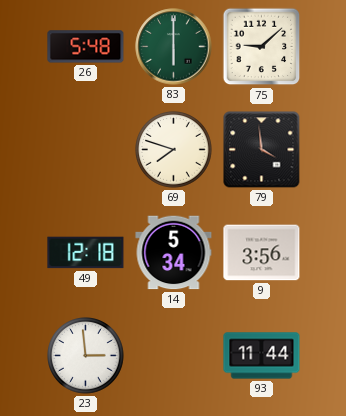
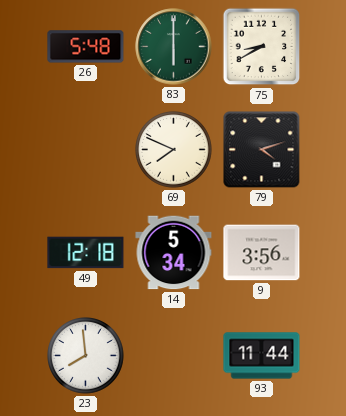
75: 9:08 -> 8:40
69: 7:48 -> 7:49
79: 3:59 -> 4:12
23: 2:59 -> 7:59
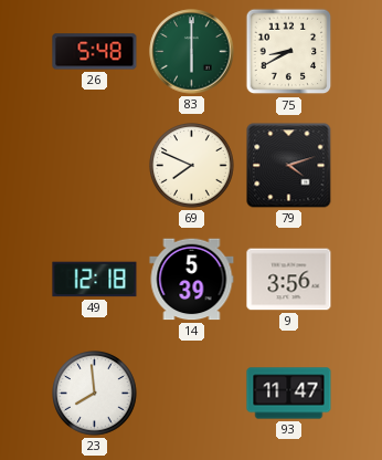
14: 5:34 -> 5:39
93: 11:44 -> 11:47
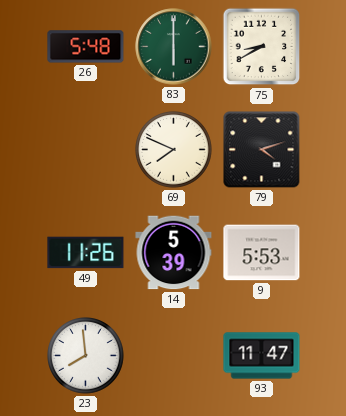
49: 12:18 -> 11:26
9: 3:56 -> 5:53
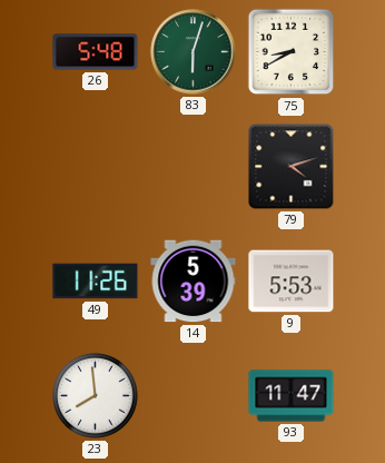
83: 6:00 -> 6:03
69: 7:49 -> none
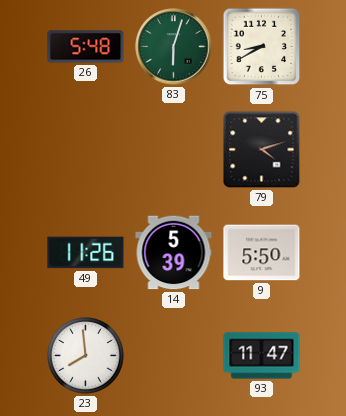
9: 5:53 -> 5:50
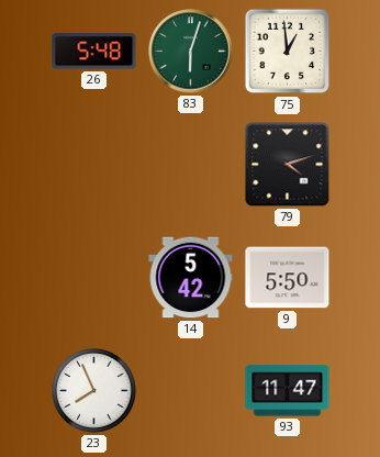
75: 8:40 -> 12:59
49: 11:26 -> none
14: 5:39 -> 5:42
23: 7:59 -> 7:56
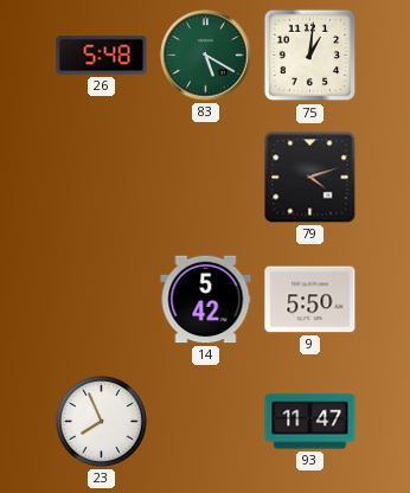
83: 6:03 -> 5:20
75: 12:59 -> 1:01
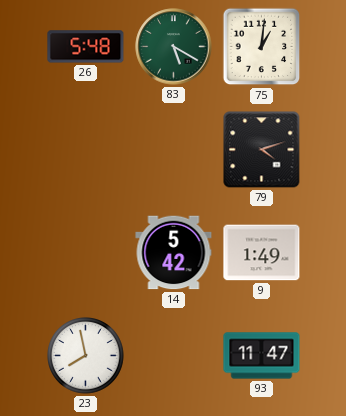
9: 5:50 -> 1:49
23: 7:56 -> 7:58
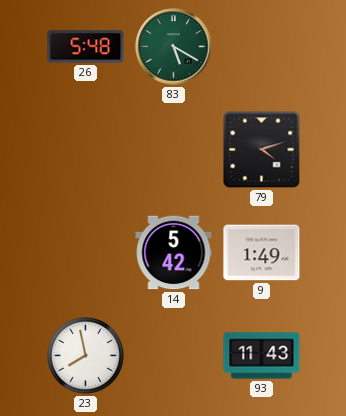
75: 1:01 -> none
93: 11:47 -> 11:43
